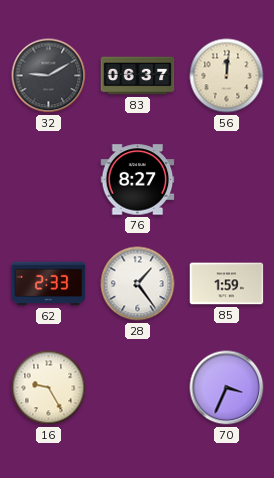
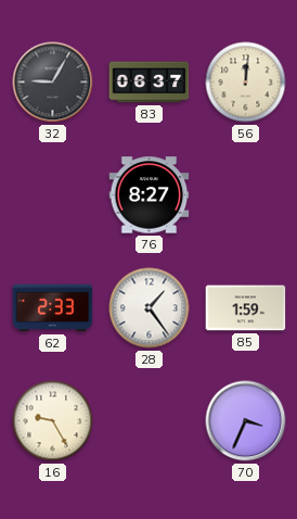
32: 9:10 -> 9:05
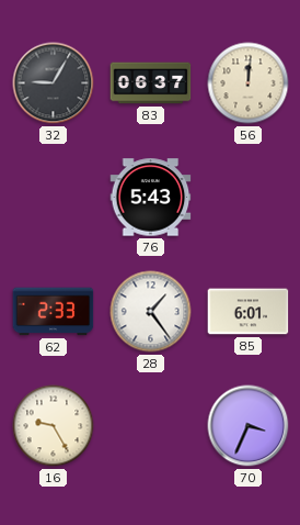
76: 8:27 -> 5:43
85: 1:59 -> 6:01
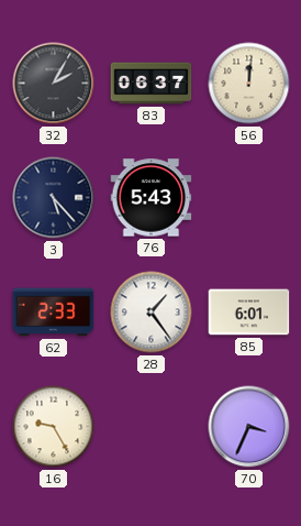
32: 9:05 -> 2:05
3: none -> 5:23
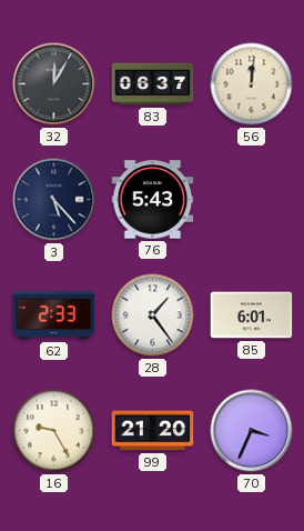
32: 2:05 -> 12:05
99: none -> 21:20
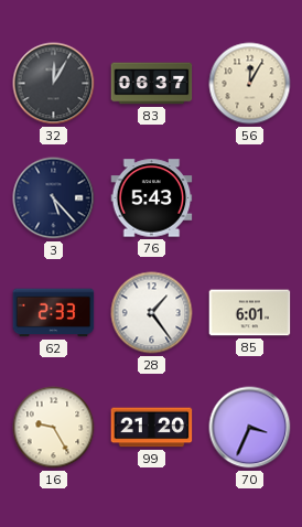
56: 12:01 -> 12:05
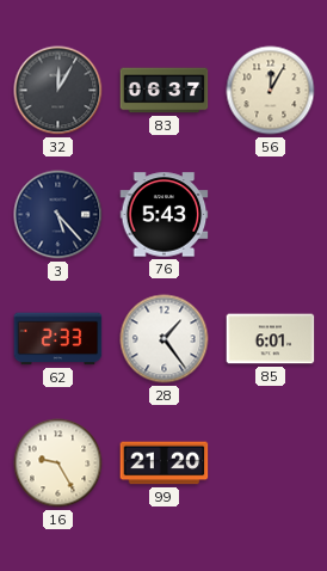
70: 3:34 -> none
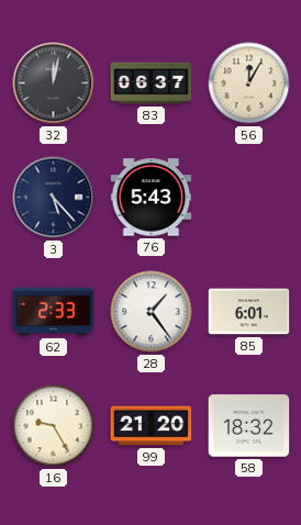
32: 12:05 -> 12:02
58: none -> 18:32
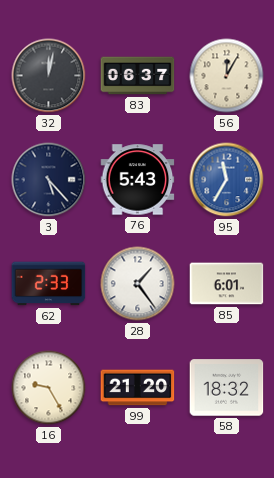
95: none -> 11:35
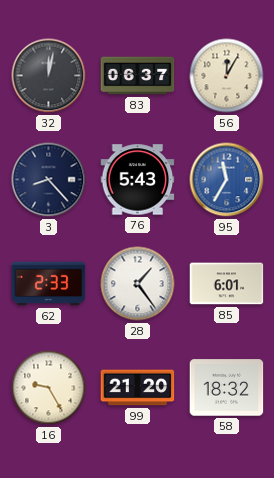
3: 5:23 -> 8:23
